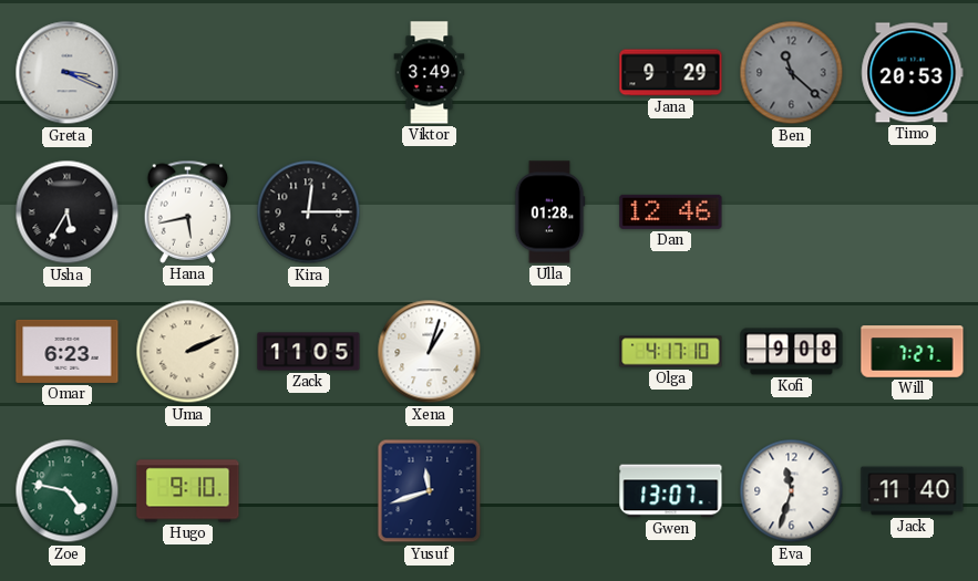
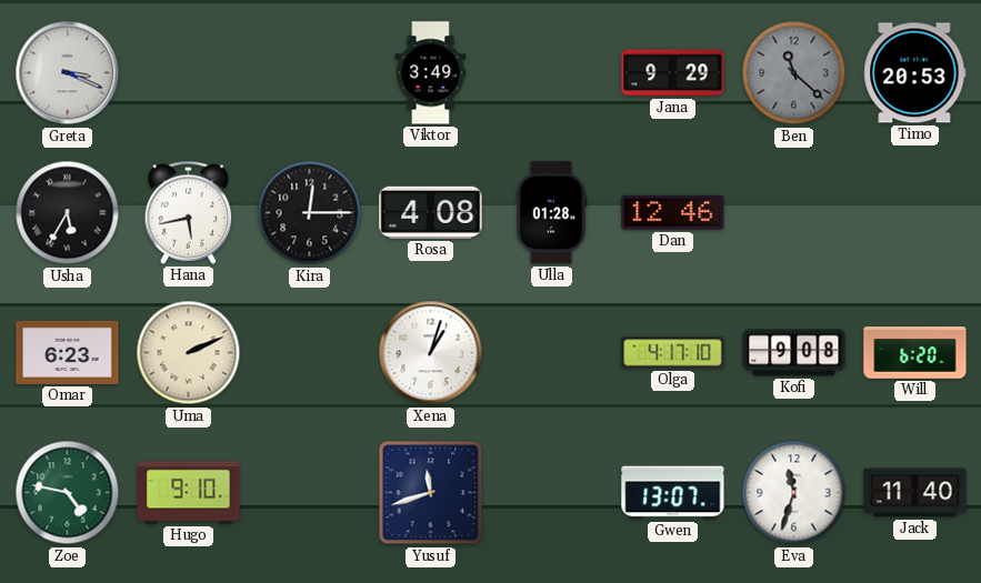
Rosa: none -> 4:08
Zack: 11:05 -> none
Will: 7:27 -> 6:20
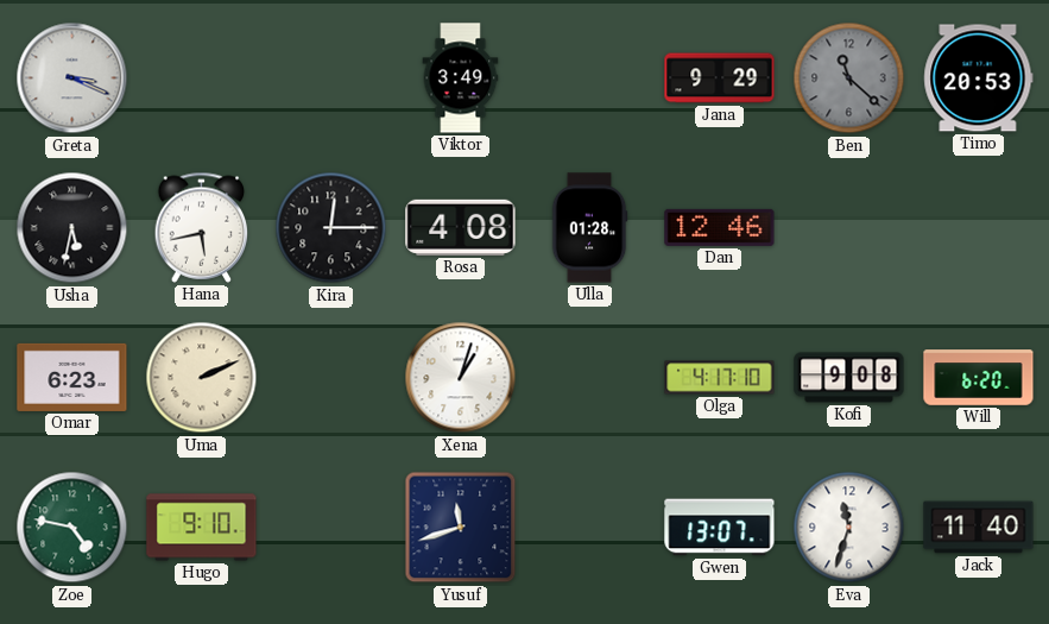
Usha: 5:35 -> 5:32
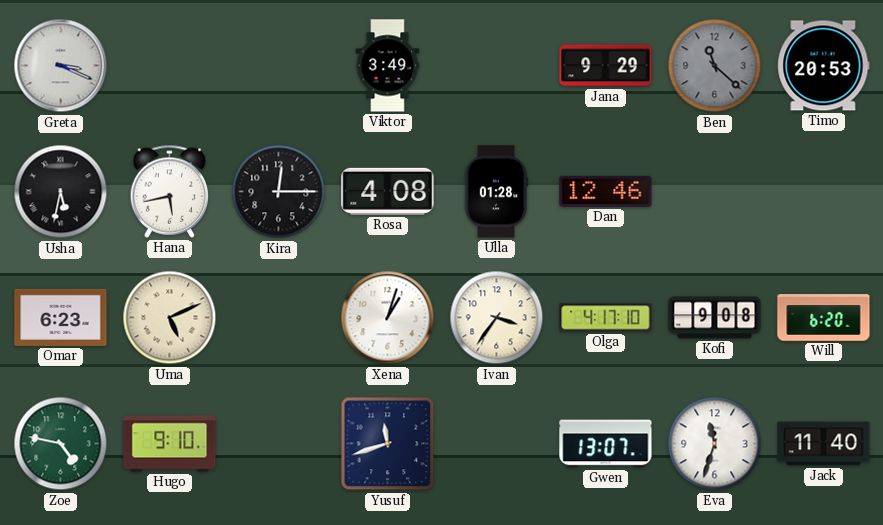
Uma: 2:11 -> 5:11
Ivan: none -> 3:36
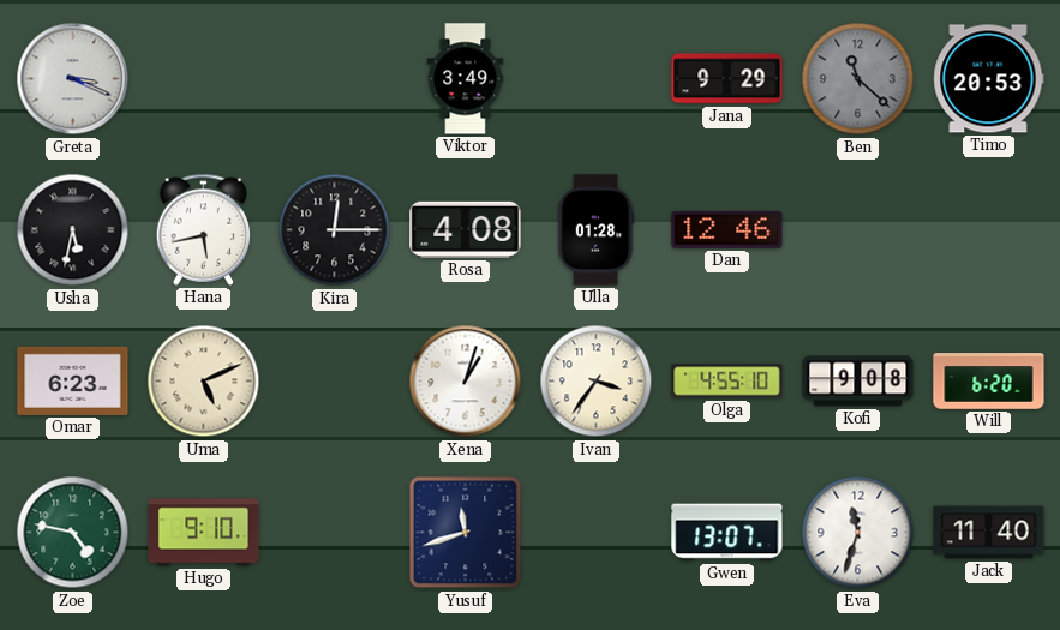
Olga: 4:17 -> 4:55
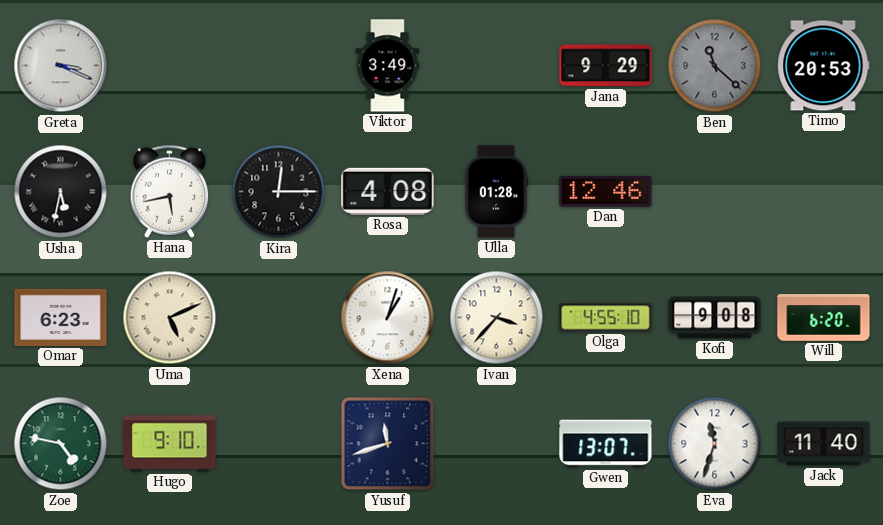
Ivan: 3:36 -> 3:37
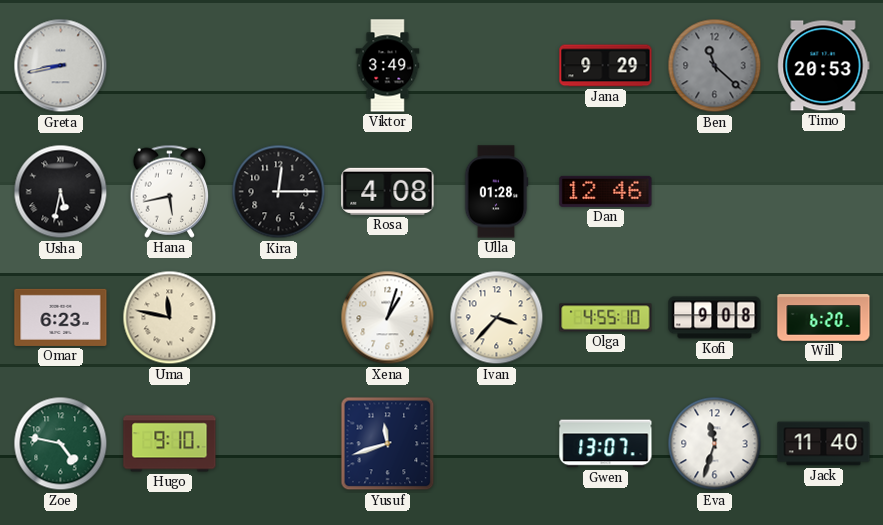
Greta: 3:19 -> 8:43
Uma: 5:11 -> 11:47
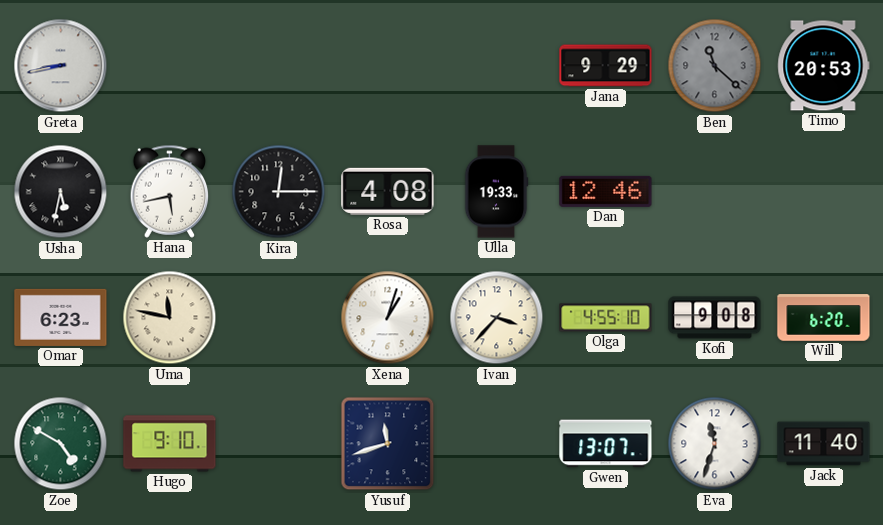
Viktor: 3:49 -> none
Ulla: 01:28 -> 19:33
Zoe: 4:47 -> 4:50
